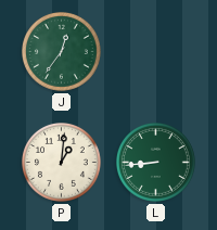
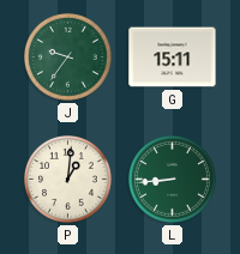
J: 12:36 -> 9:36
G: none -> 15:11
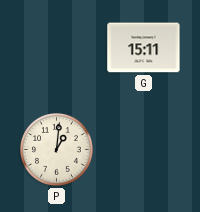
J: 9:36 -> none
L: 8:44 -> none
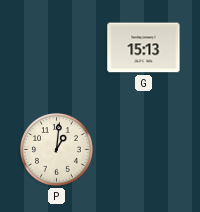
G: 15:11 -> 15:13
